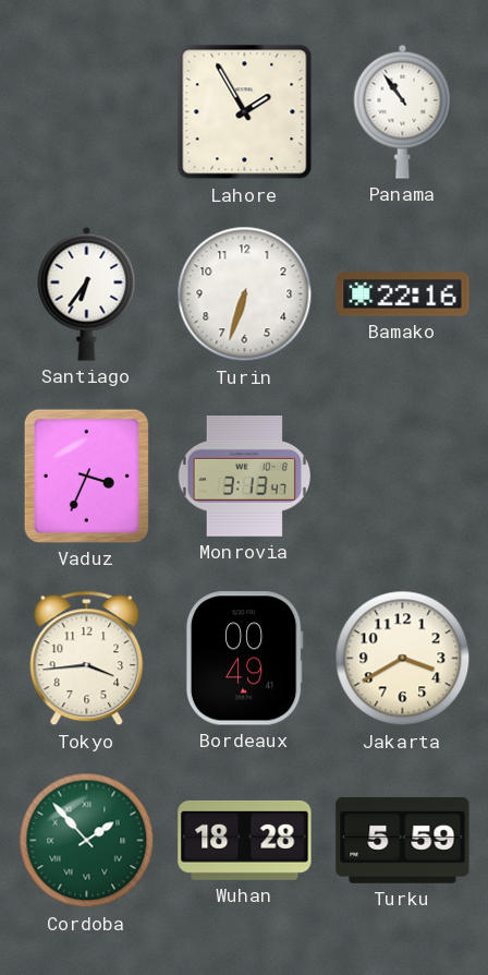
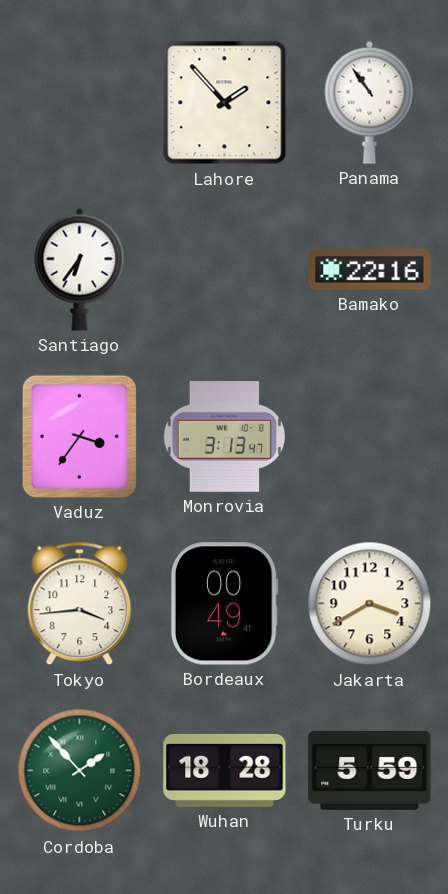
Lahore: 1:55 -> 1:53
Turin: 6:33 -> none
Vaduz: 3:34 -> 3:36
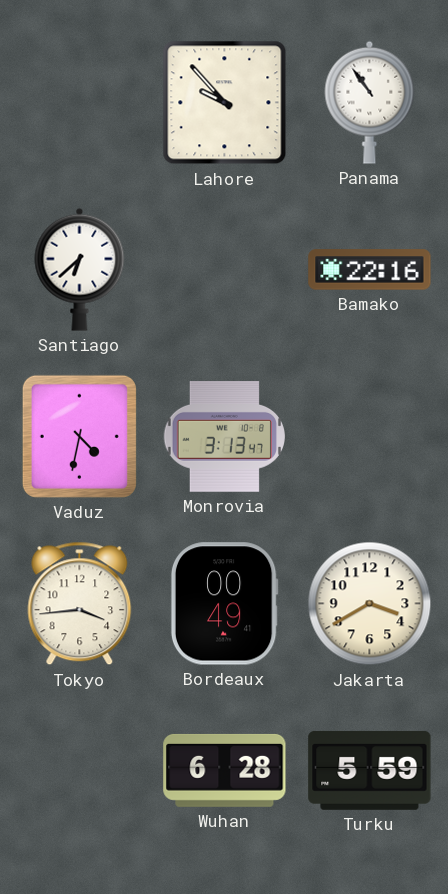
Lahore: 1:53 -> 9:53
Santiago: 6:36 -> 6:38
Vaduz: 3:36 -> 4:32
Cordoba: 1:53 -> none
Wuhan: 18:28 -> 6:28
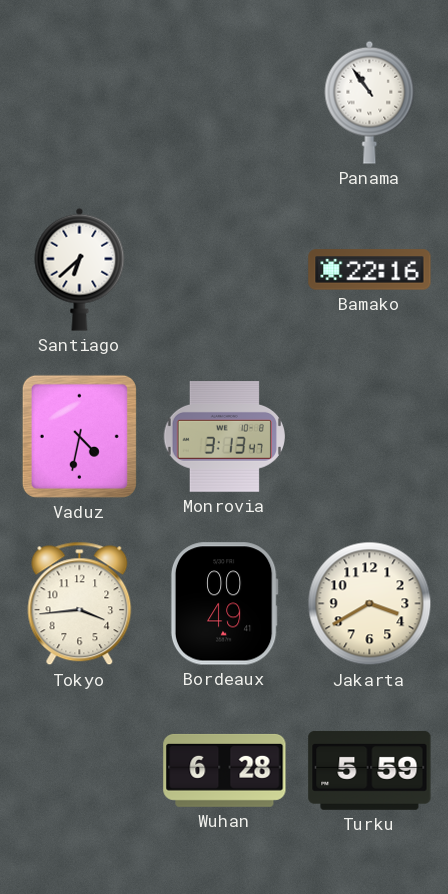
Lahore: 9:53 -> none
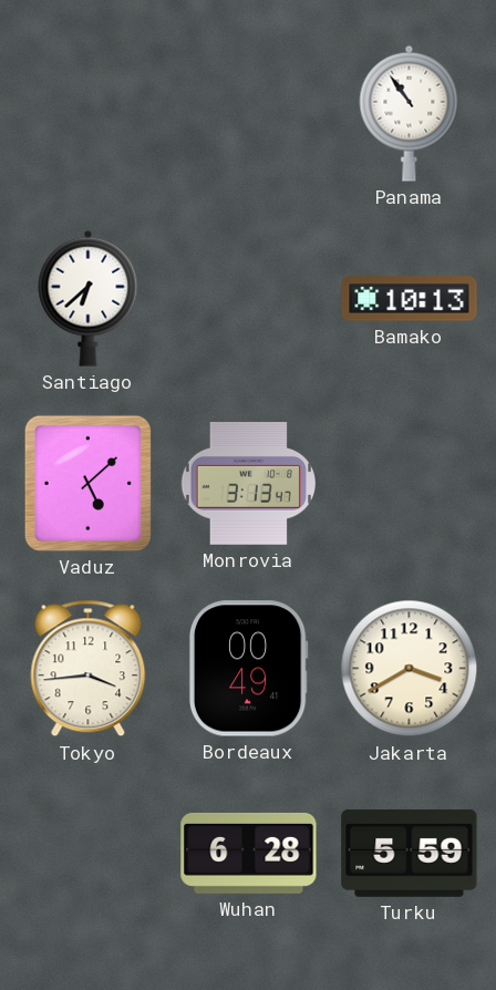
Bamako: 22:16 -> 10:13
Vaduz: 4:32 -> 5:08
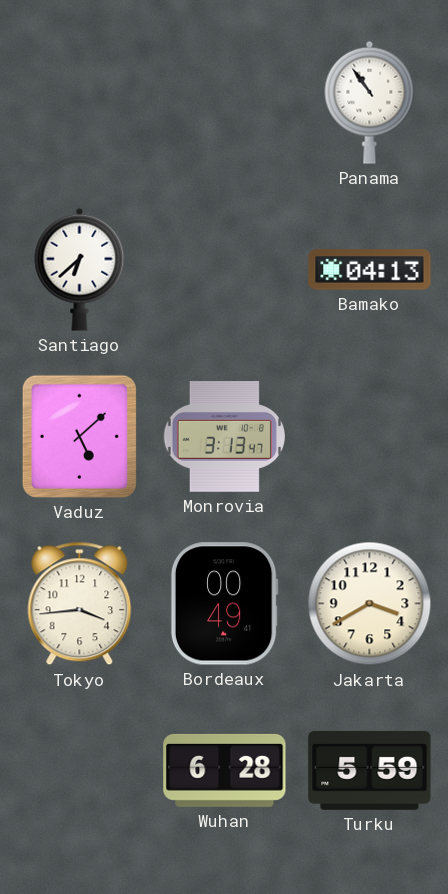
Bamako: 10:13 -> 04:13
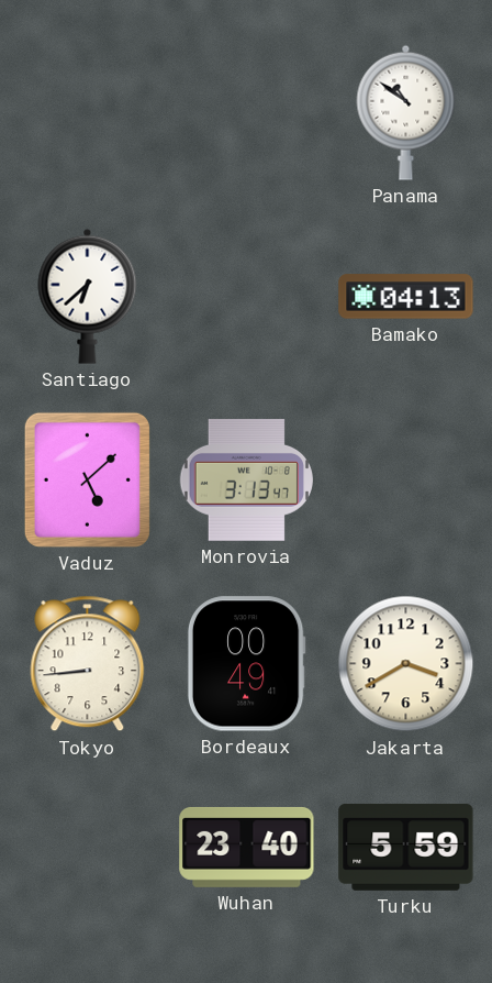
Panama: 10:54 -> 10:51
Tokyo: 3:44 -> 8:44
Wuhan: 6:28 -> 23:40
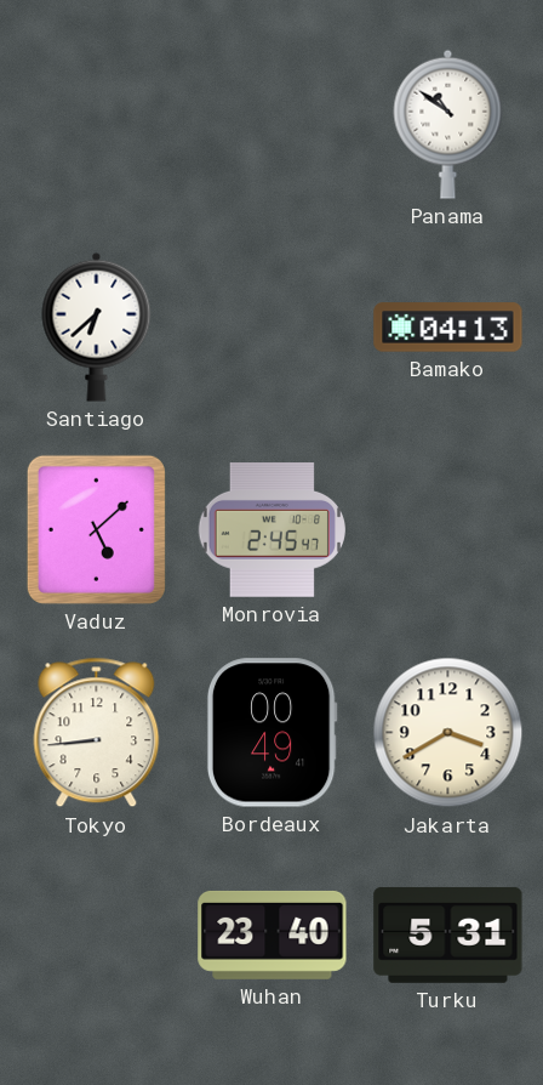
Monrovia: 3:13 -> 2:45
Turku: 5:59 -> 5:31
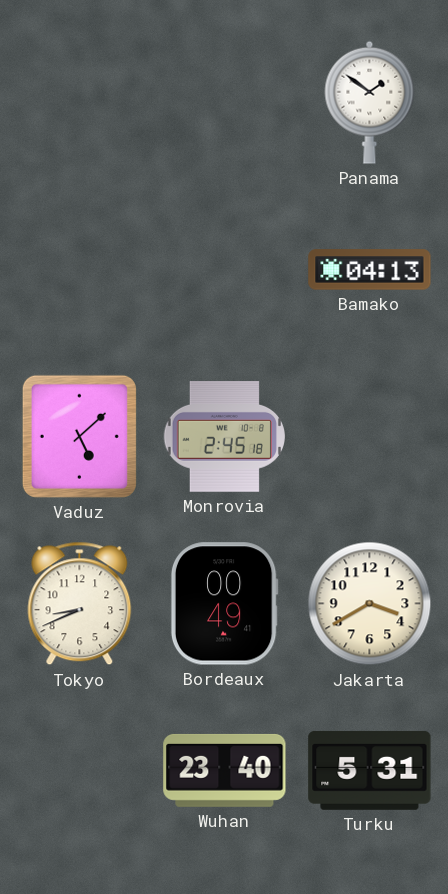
Panama: 10:51 -> 1:51
Santiago: 6:38 -> none
Monrovia: 2:45:47 -> 2:45:18
Tokyo: 8:44 -> 8:41
